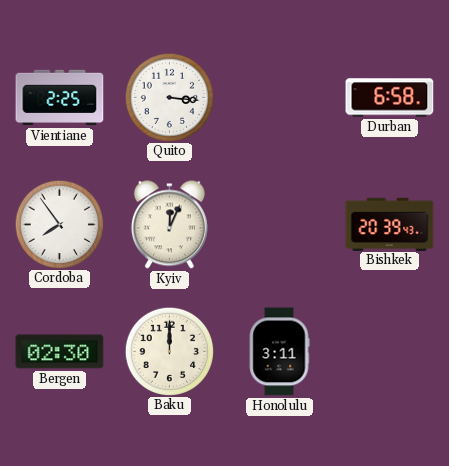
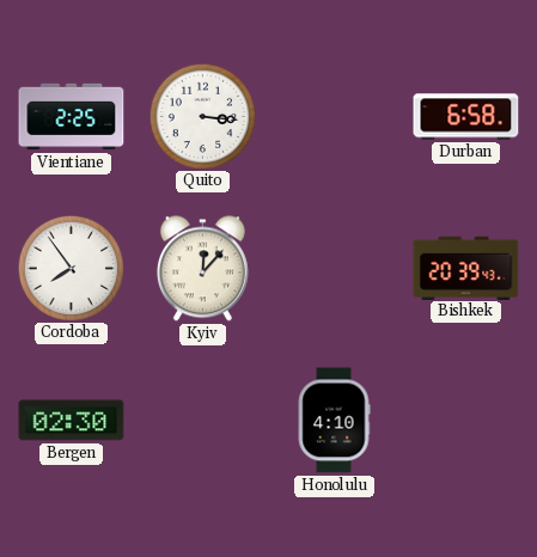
Kyiv: 12:04 -> 12:07
Baku: 12:00 -> none
Honolulu: 3:11 -> 4:10
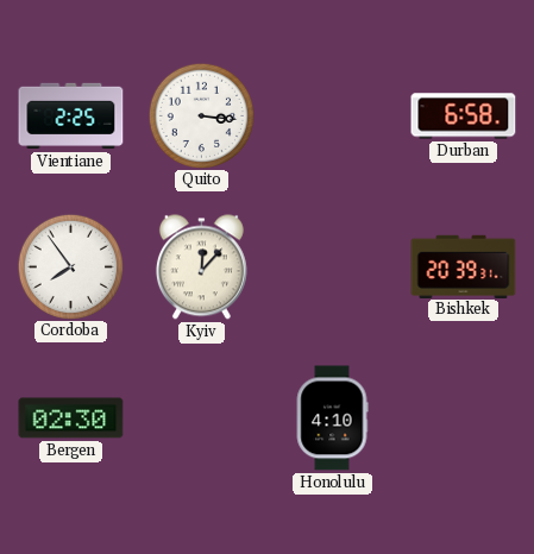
Bishkek: 20:39:43 -> 20:39:31
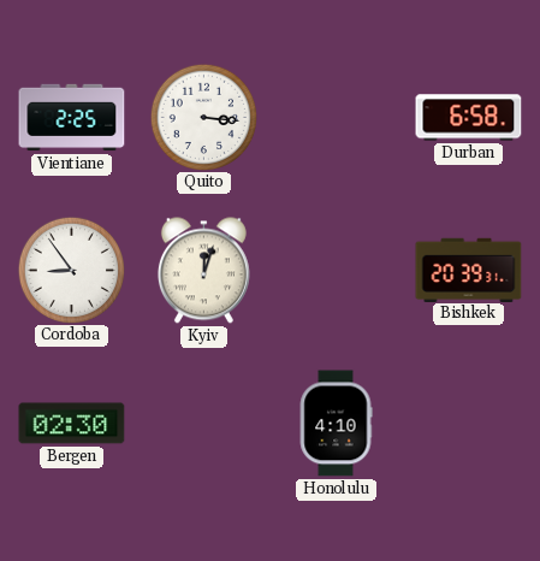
Cordoba: 7:54 -> 8:54
Kyiv: 12:07 -> 12:03
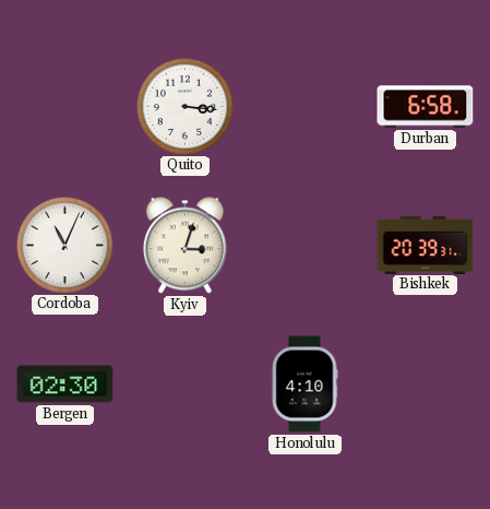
Vientiane: 2:25 -> none
Cordoba: 8:54 -> 11:04
Kyiv: 12:03 -> 3:03
